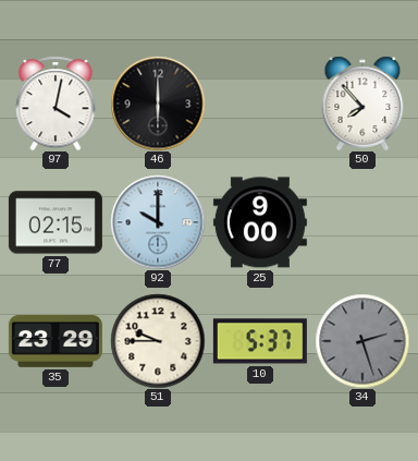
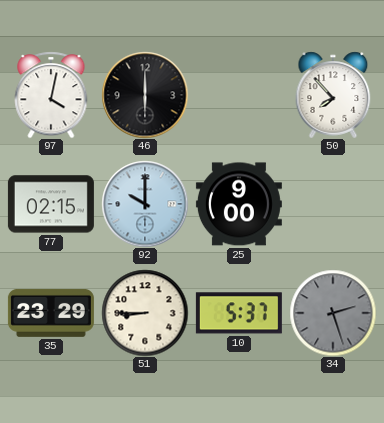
51: 9:45 -> 8:45
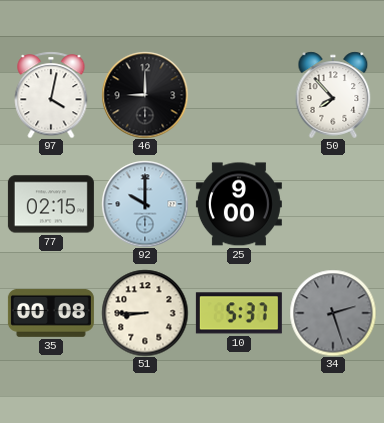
46: 6:00 -> 9:00
35: 23:29 -> 00:08
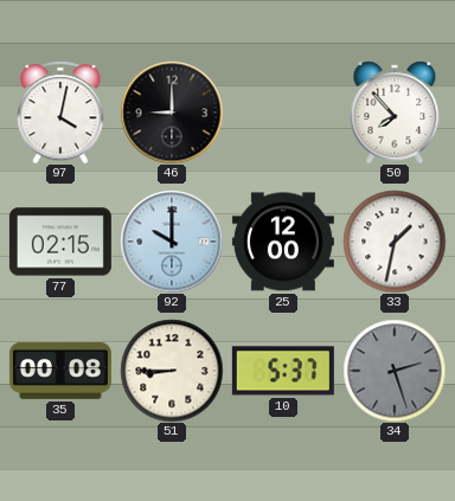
25: 9:00 -> 12:00
33: none -> 1:32
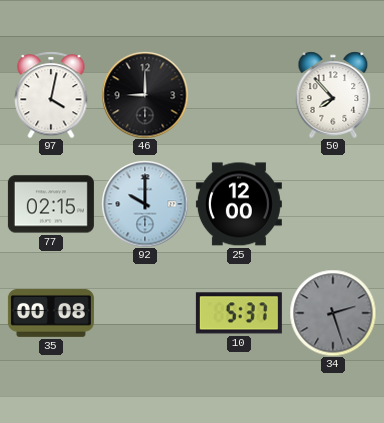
33: 1:32 -> none
51: 8:45 -> none
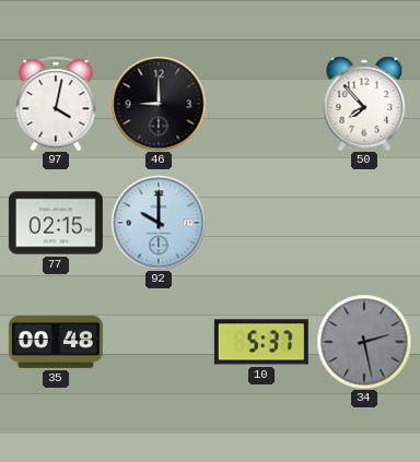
25: 12:00 -> none
35: 00:08 -> 00:48
34: 2:27 -> 2:28
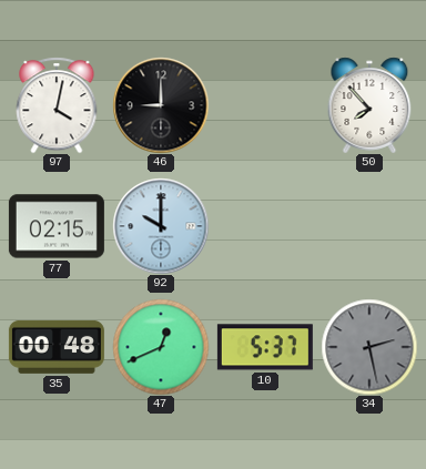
47: none -> 12:41
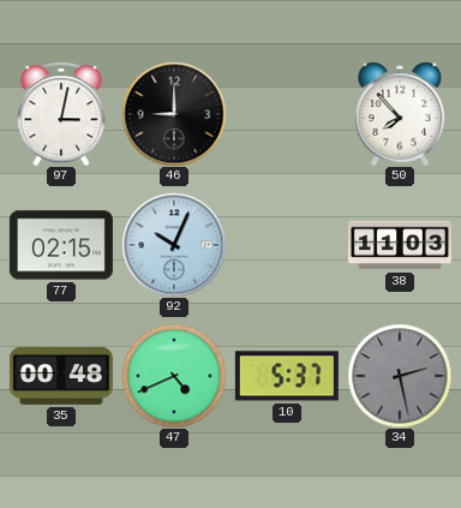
97: 4:02 -> 3:02
92: 10:00 -> 10:04
38: none -> 11:03
47: 12:41 -> 4:41
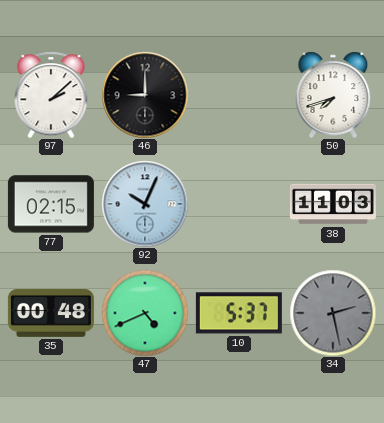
97: 3:02 -> 2:08
50: 7:53 -> 7:42
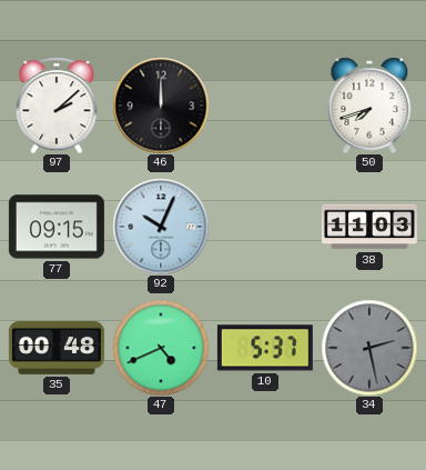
46: 9:00 -> 12:00
77: 02:15 -> 09:15
